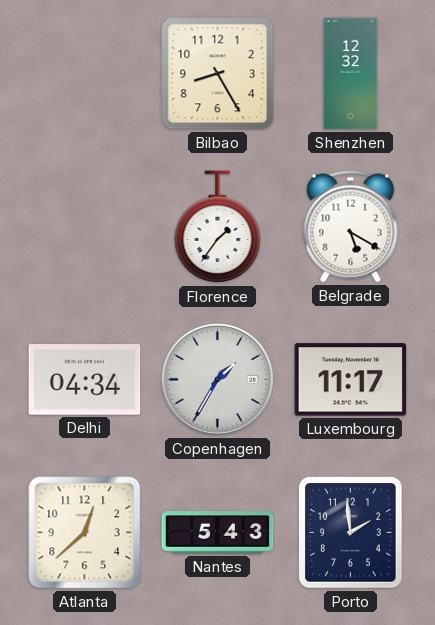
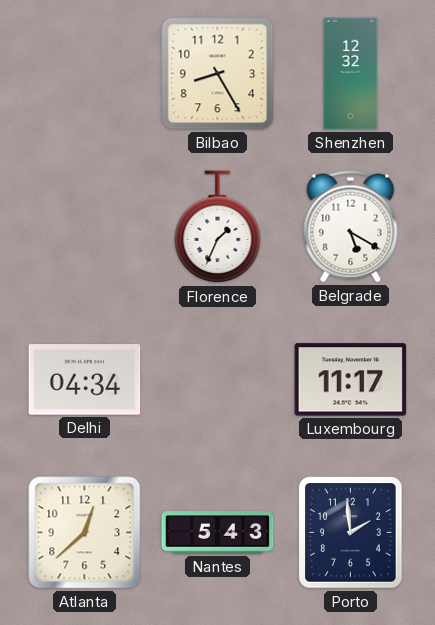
Florence: 1:36 -> 1:34
Copenhagen: 1:35 -> none
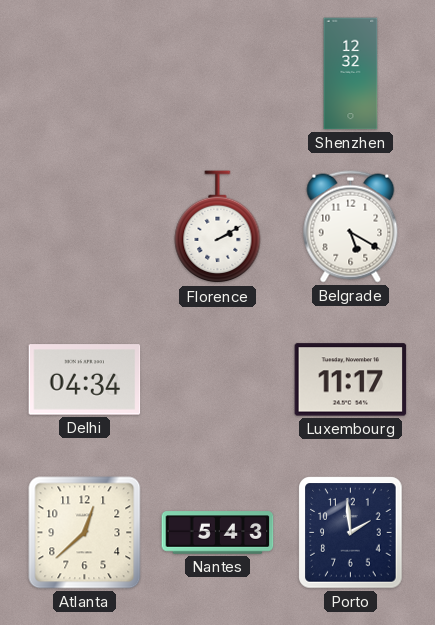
Bilbao: 8:25 -> none
Florence: 1:34 -> 2:10
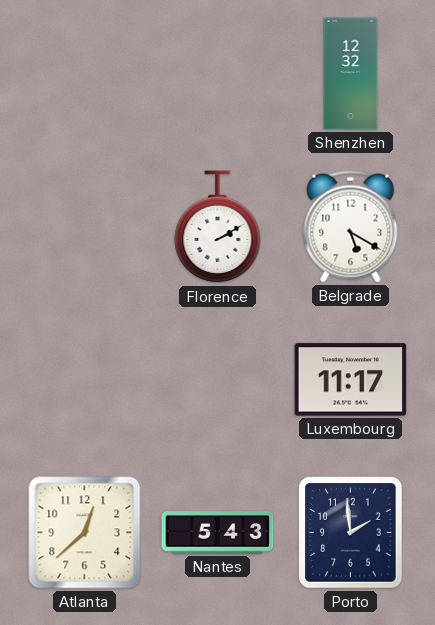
Delhi: 04:34 -> none
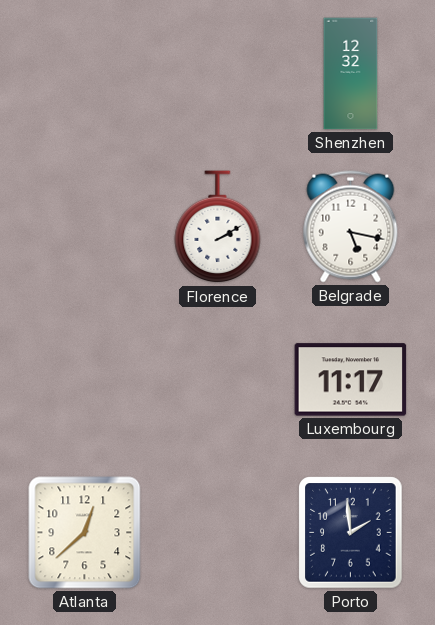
Belgrade: 5:20 -> 5:17
Nantes: 5:43 -> none
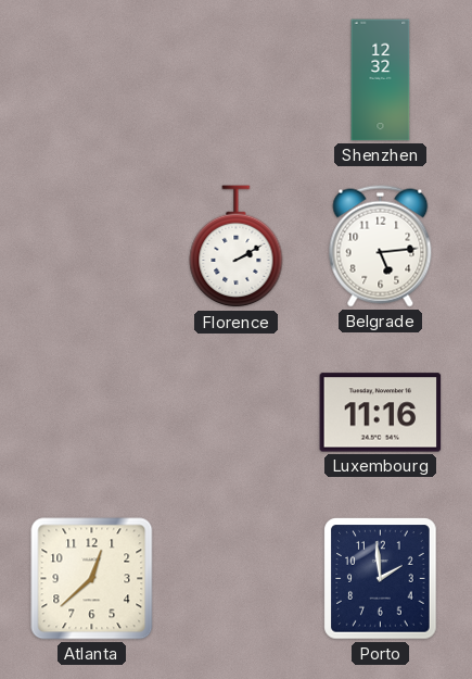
Belgrade: 5:17 -> 5:14
Luxembourg: 11:17 -> 11:16
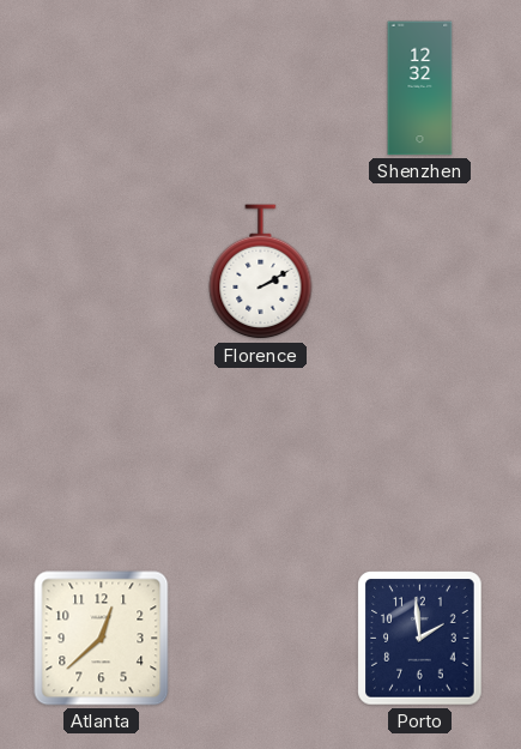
Belgrade: 5:14 -> none
Luxembourg: 11:16 -> none
